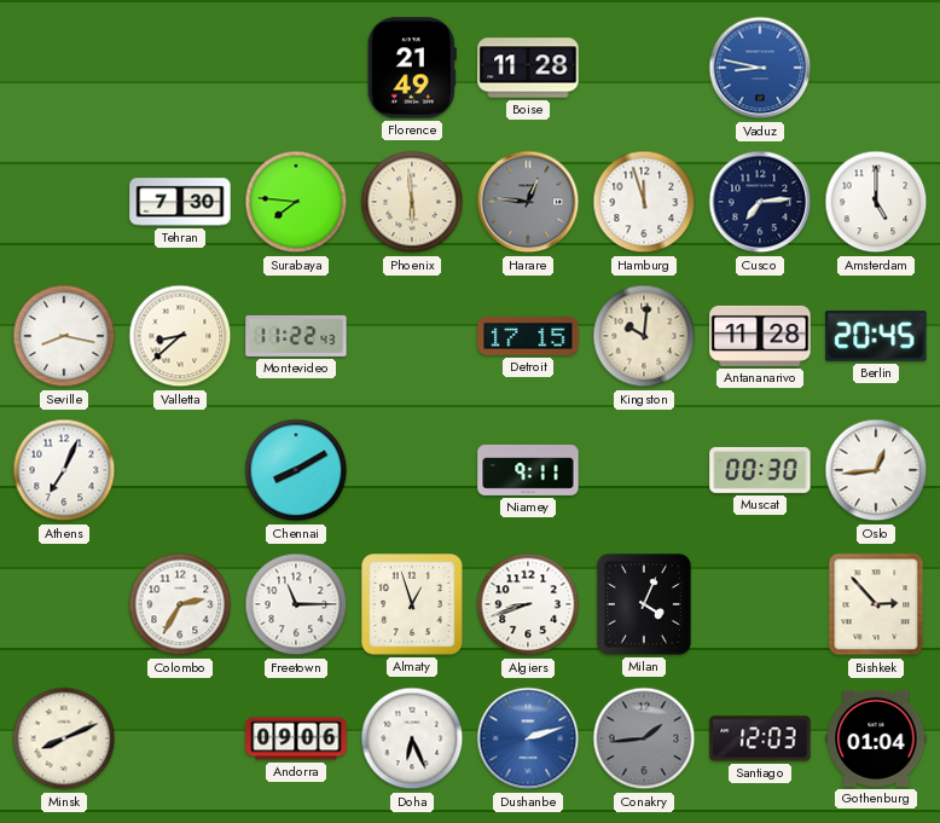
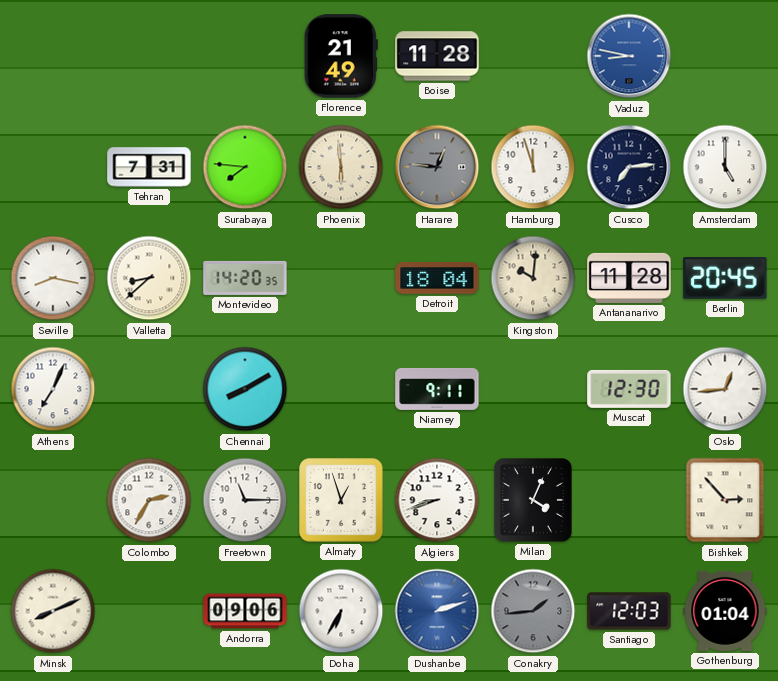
Tehran: 7:30 -> 7:31
Montevideo: 11:22 -> 14:20
Detroit: 17:15 -> 18:04
Muscat: 00:30 -> 12:30
Doha: 6:26 -> 6:35
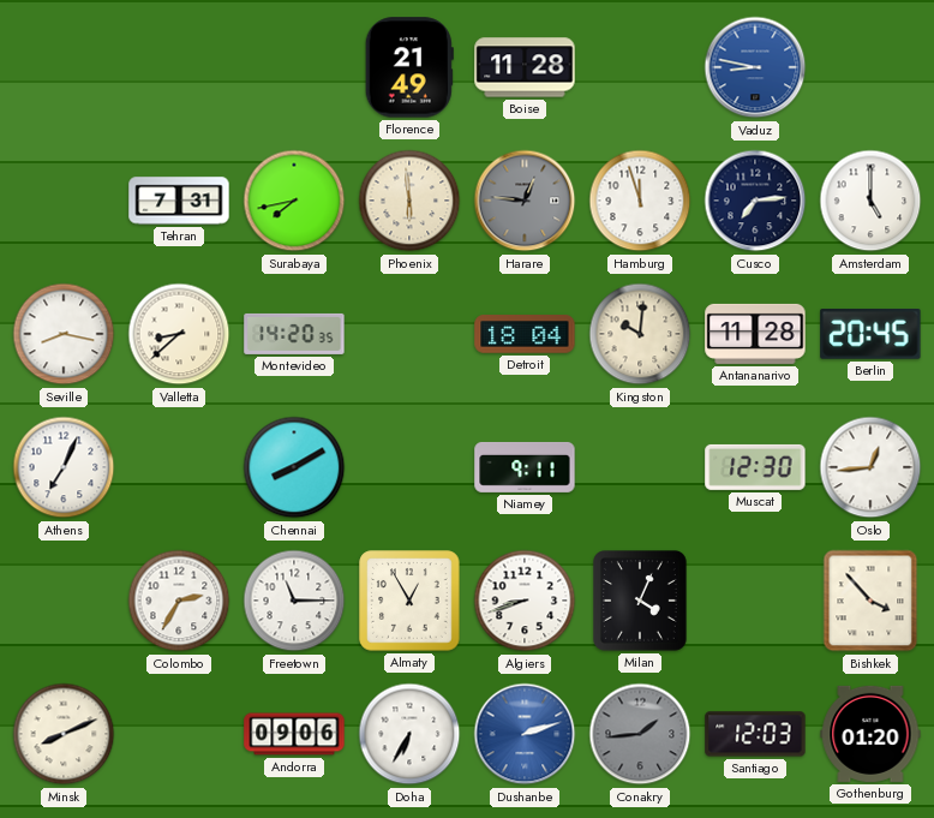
Surabaya: 7:46 -> 7:43
Almaty: 12:57 -> 12:55
Bishkek: 2:53 -> 3:53
Gothenburg: 01:04 -> 01:20
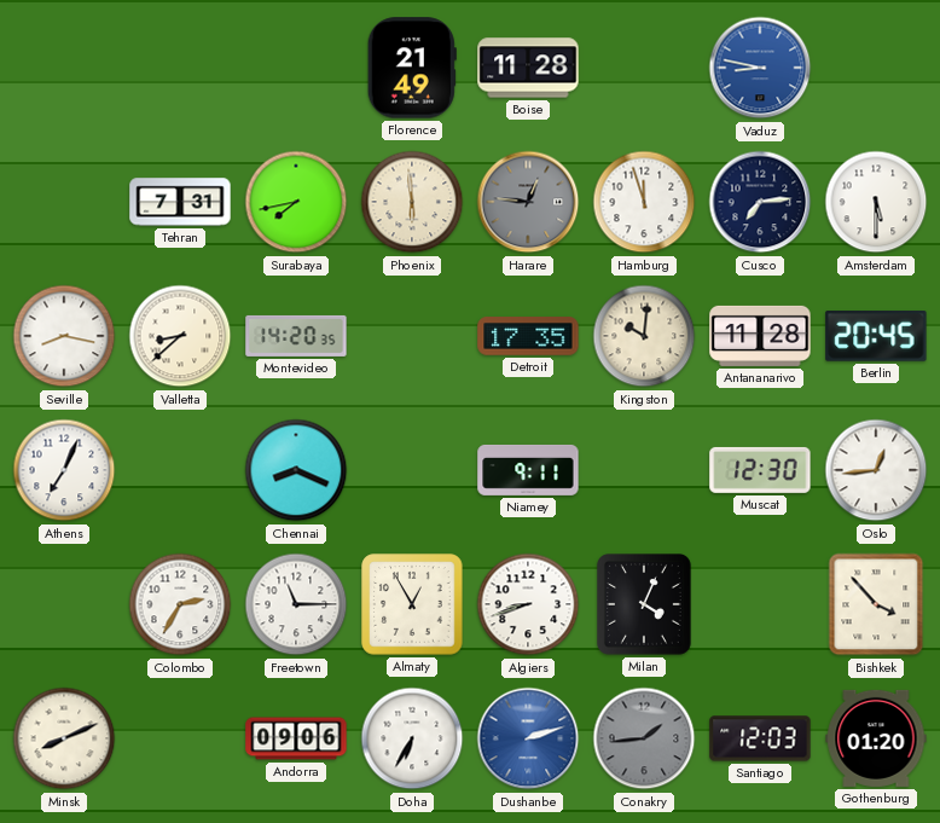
Amsterdam: 5:00 -> 5:30
Detroit: 18:04 -> 17:35
Chennai: 8:10 -> 8:19
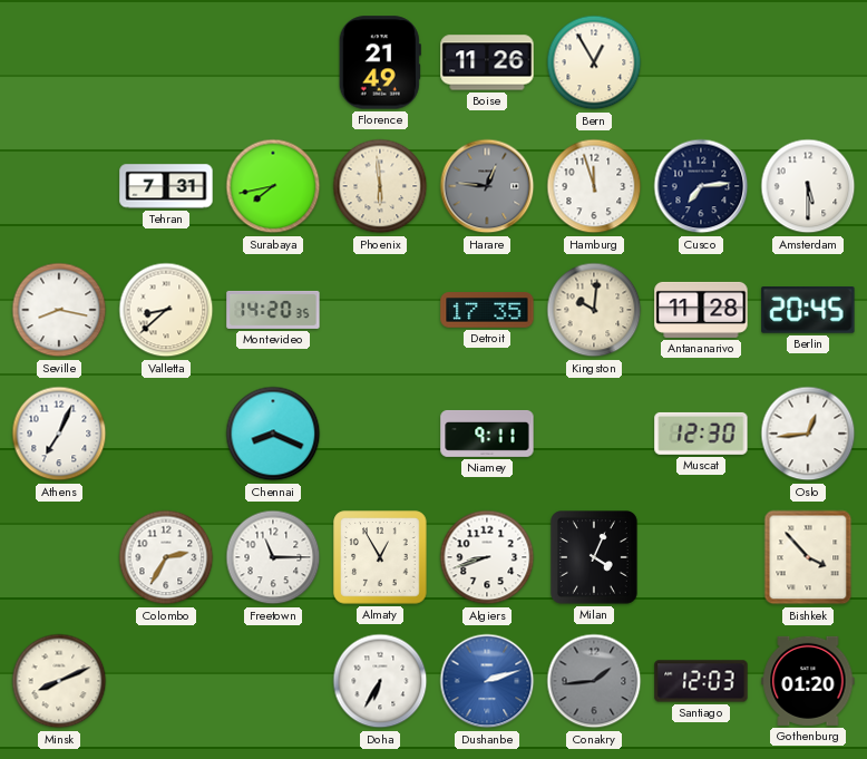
Boise: 11:28 -> 11:26
Bern: none -> 12:55
Vaduz: 8:47 -> none
Andorra: 09:06 -> none
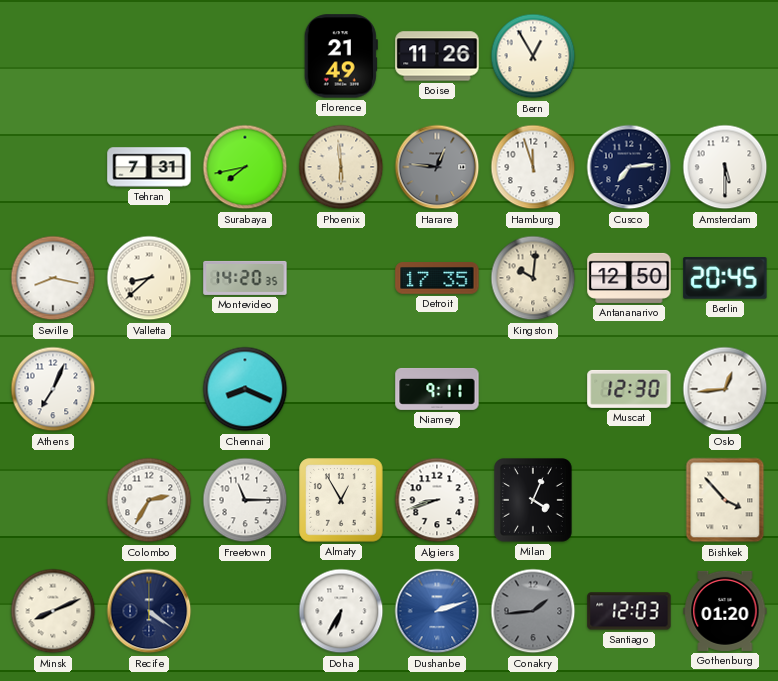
Antananarivo: 11:28 -> 12:50
Recife: none -> 4:21
